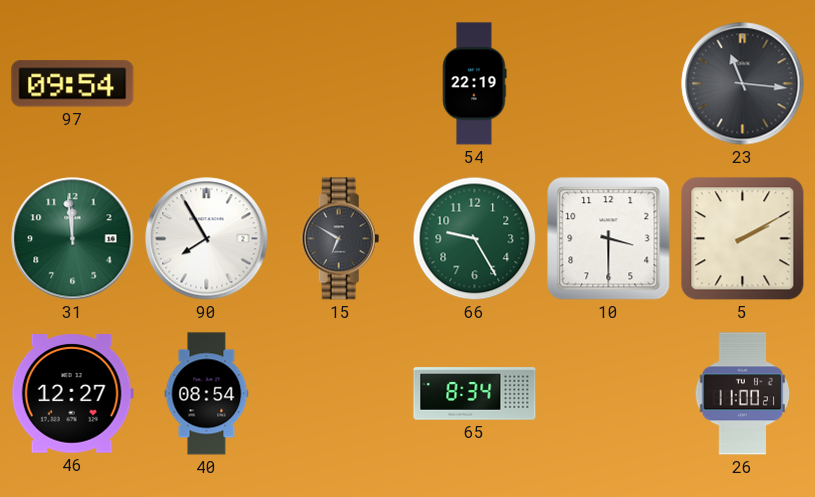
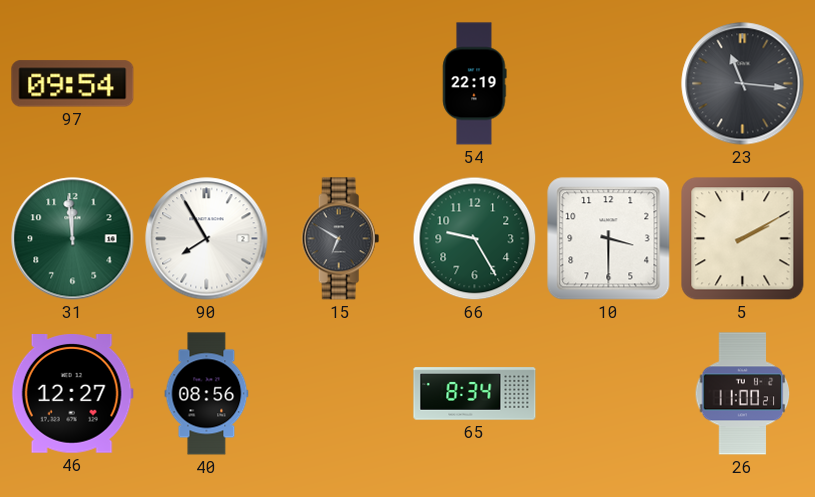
40: 08:54 -> 08:56
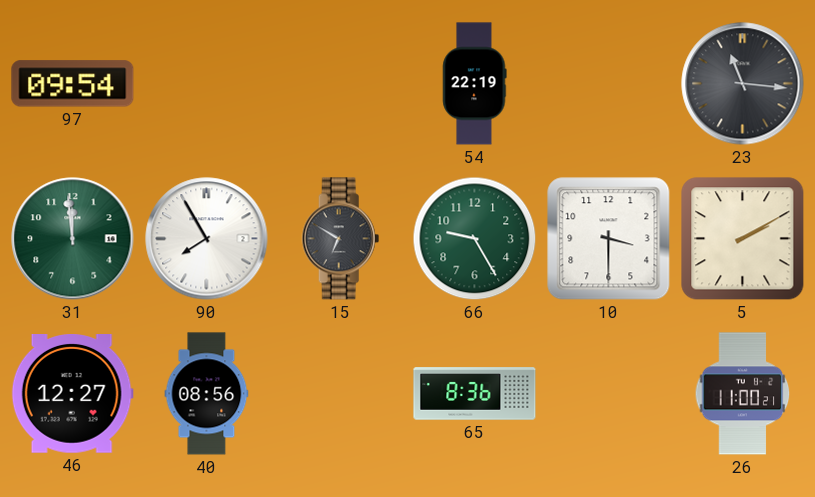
65: 8:34 -> 8:36
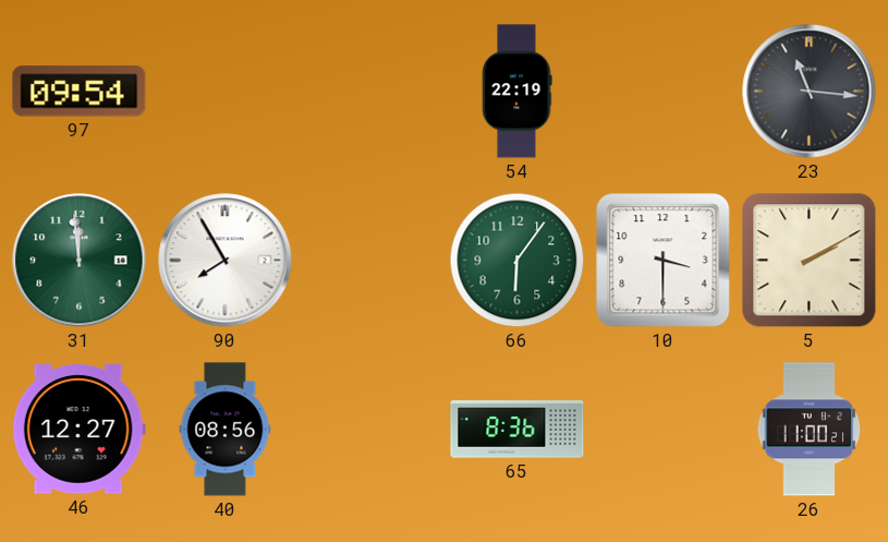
15: 6:50 -> none
66: 9:25 -> 6:06
